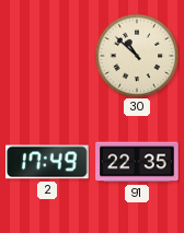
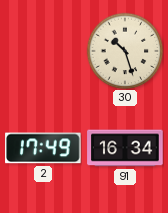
30: 10:52 -> 10:27
91: 22:35 -> 16:34
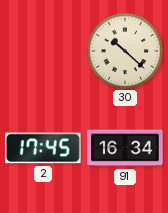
30: 10:27 -> 10:22
2: 17:49 -> 17:45
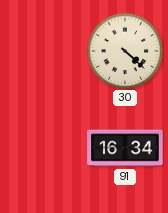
30: 10:22 -> 4:22
2: 17:45 -> none
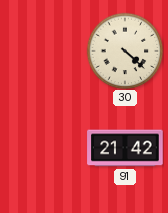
91: 16:34 -> 21:42
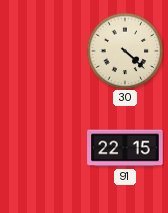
91: 21:42 -> 22:15
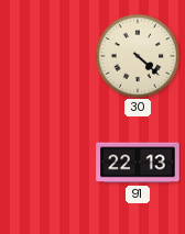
91: 22:15 -> 22:13
